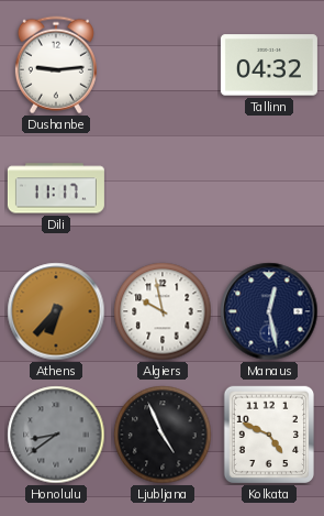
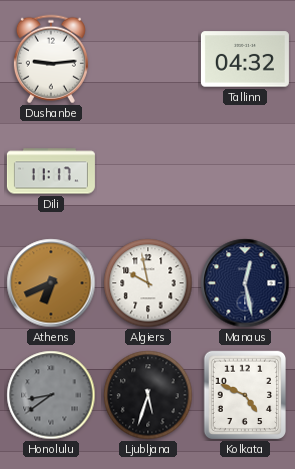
Athens: 6:37 -> 6:41
Ljubljana: 4:56 -> 5:33
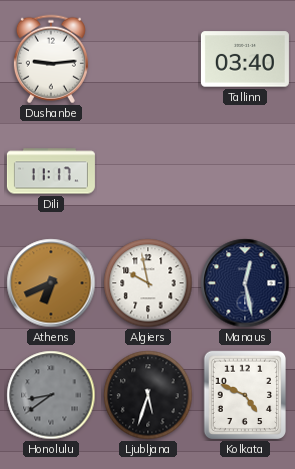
Tallinn: 04:32 -> 03:40
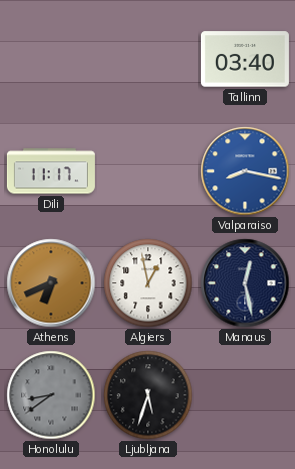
Dushanbe: 9:14 -> none
Valparaiso: none -> 8:17
Algiers: 9:58 -> 12:58
Kolkata: 4:49 -> none
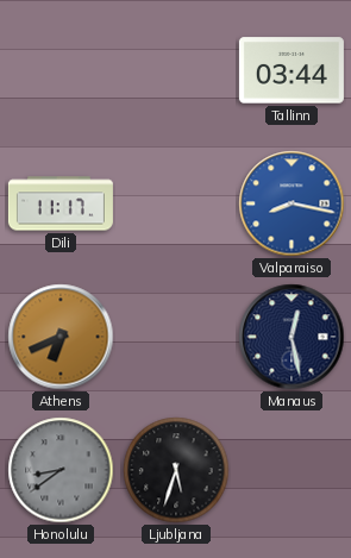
Tallinn: 03:40 -> 03:44
Algiers: 12:58 -> none
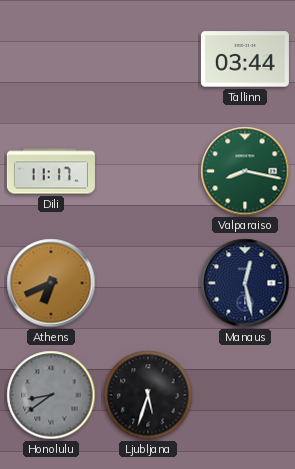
Valparaiso dial: blue -> green
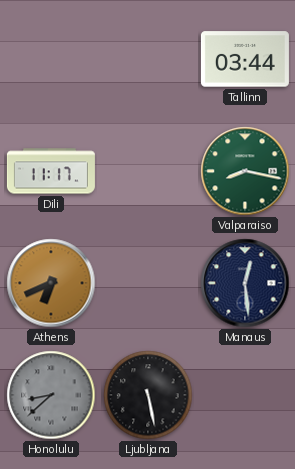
Manaus: 12:28 -> 12:29
Honolulu: 8:39 -> 8:38
Ljubljana: 5:33 -> 5:28
